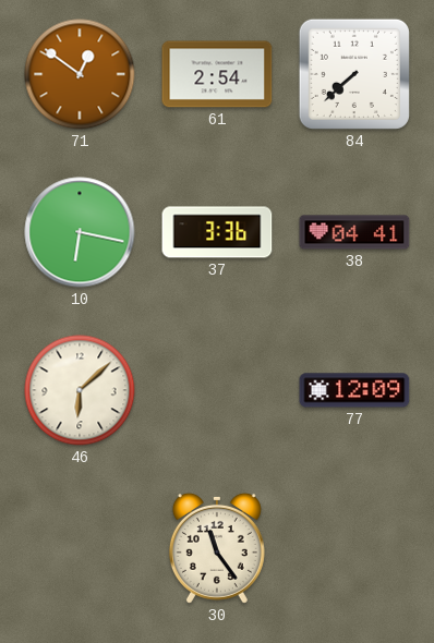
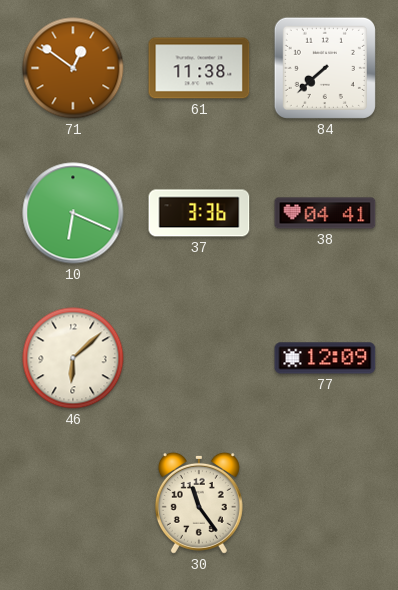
61: 2:54 -> 11:38
10: 6:17 -> 6:19
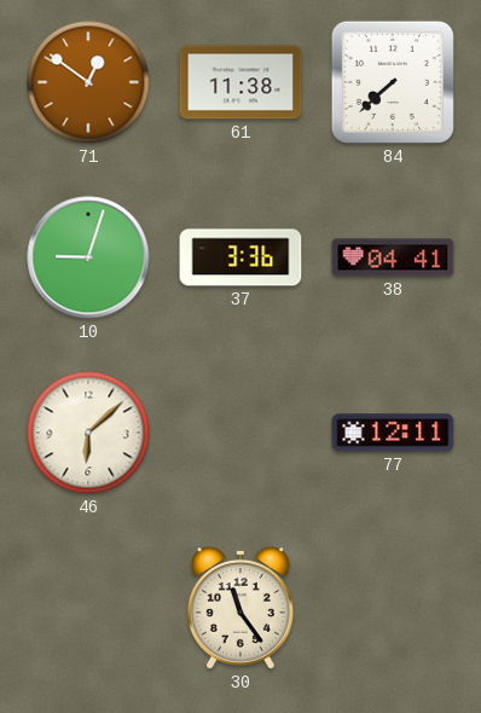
10: 6:19 -> 9:03
77: 12:09 -> 12:11
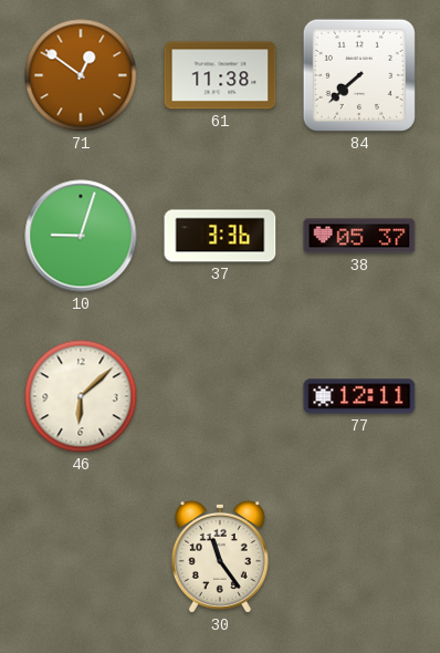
38: 04:41 -> 05:37
